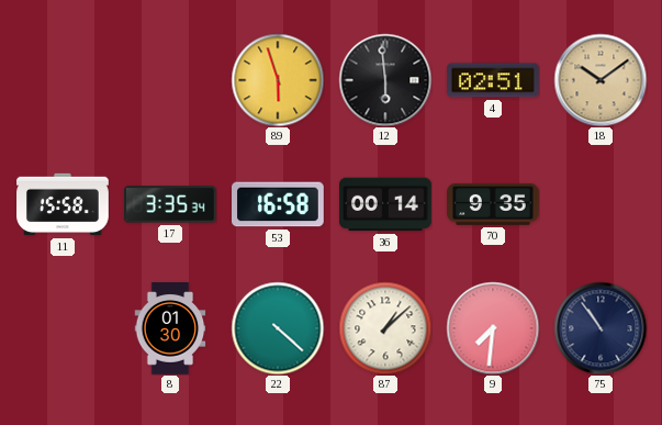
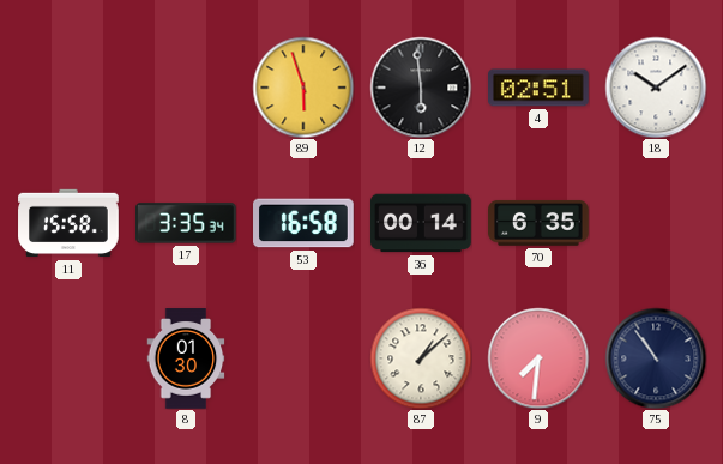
18 dial: champagne -> white
70: 9:35 -> 6:35
22: 4:22 -> none
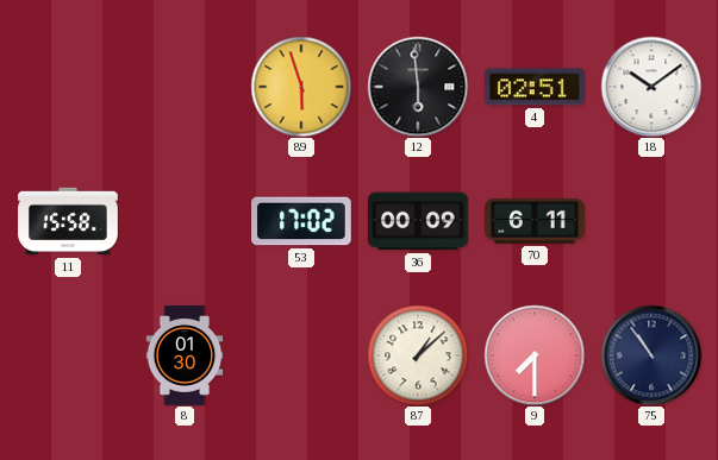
17: 3:35 -> none
53: 16:58 -> 17:02
36: 00:14 -> 00:09
70: 6:35 -> 6:11
9: 7:31 -> 7:30
